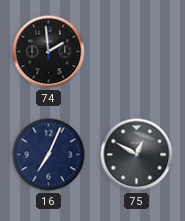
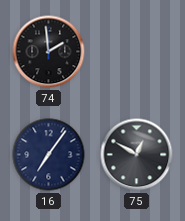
16: 7:04 -> 7:06
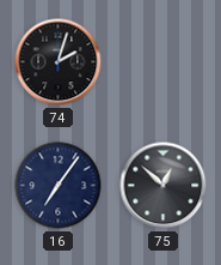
74: 1:59 -> 2:03
75: 12:50 -> 12:52
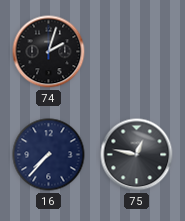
16: 7:06 -> 7:37
75: 12:52 -> 12:47
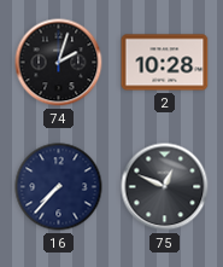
2: none -> 10:28
75: 12:47 -> 12:49
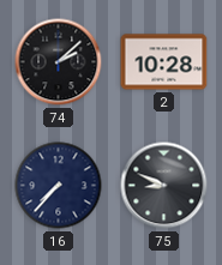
74: 2:03 -> 2:08
75: 12:49 -> 8:49
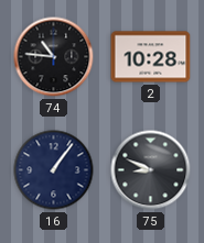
74: 2:08 -> 10:46
16: 7:37 -> 1:06
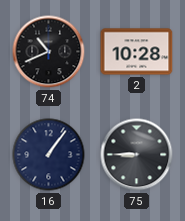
74: 10:46 -> 10:41
75: 8:49 -> 8:45
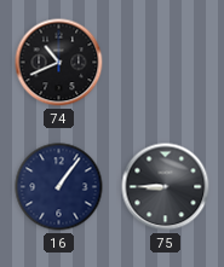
2: 10:28 -> none
